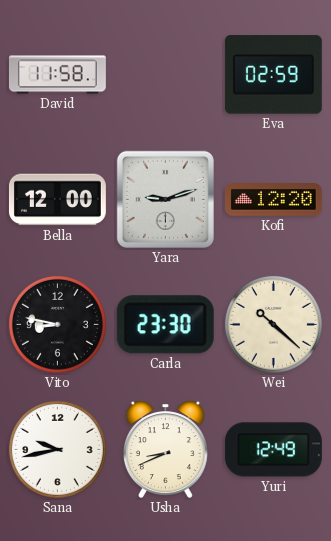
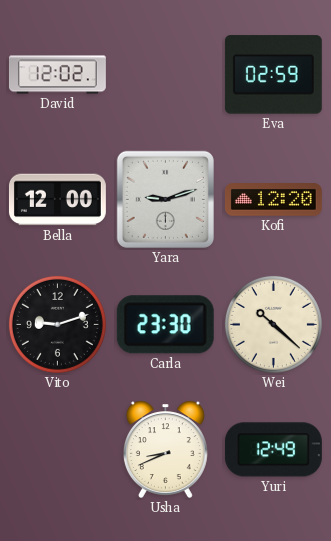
David: 11:58 -> 12:02
Vito: 8:47 -> 9:12
Sana: 9:43 -> none
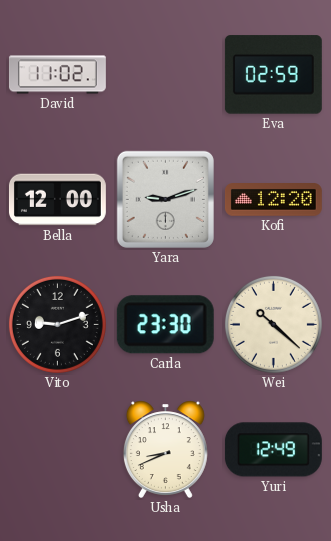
David: 12:02 -> 11:02
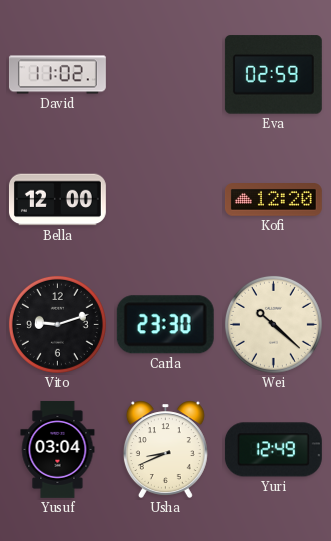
Yara: 9:12 -> none
Yusuf: none -> 03:04
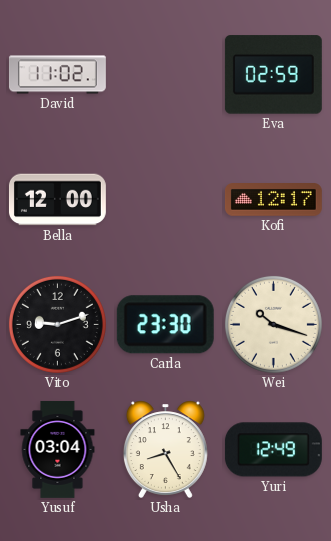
Kofi: 12:20 -> 12:17
Wei: 10:22 -> 10:18
Usha: 8:41 -> 8:25
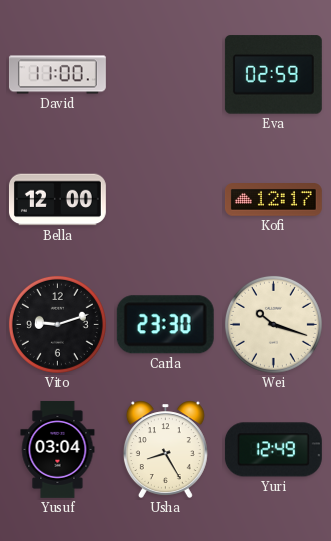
David: 11:02 -> 11:00
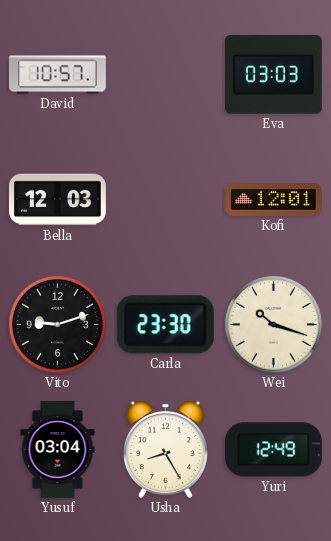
David: 11:00 -> 10:57
Eva: 02:59 -> 03:03
Bella: 12:00 -> 12:03
Kofi: 12:17 -> 12:01
